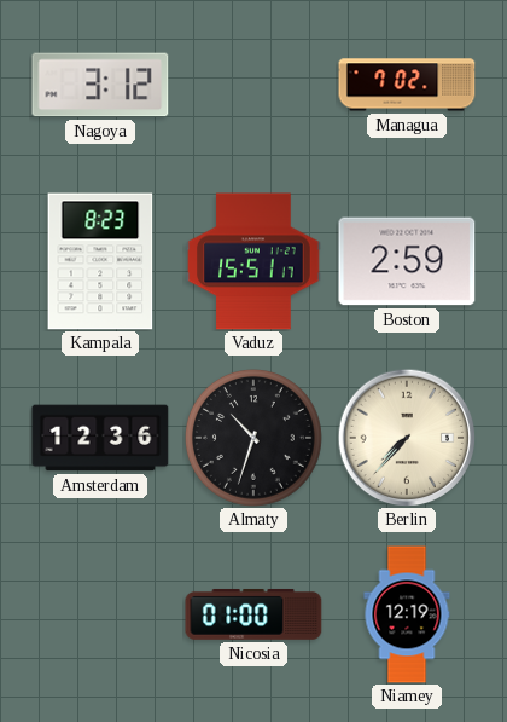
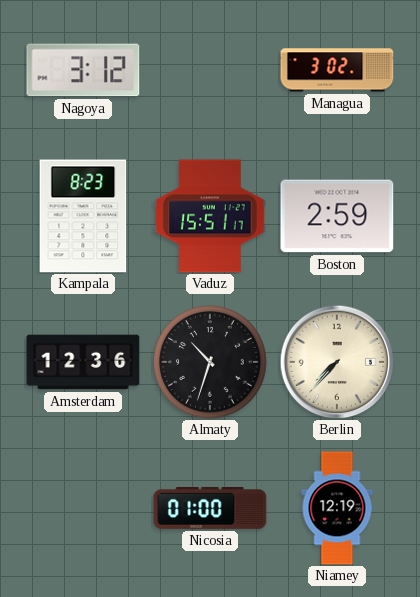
Managua: 7:02 -> 3:02
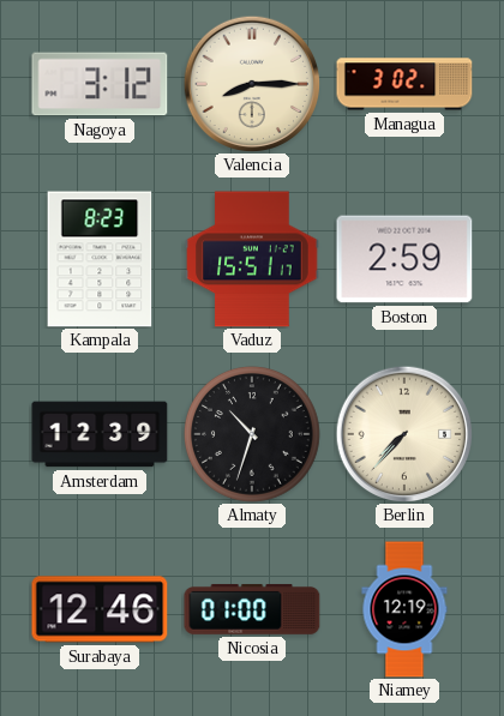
Valencia: none -> 8:15
Amsterdam: 12:36 -> 12:39
Surabaya: none -> 12:46
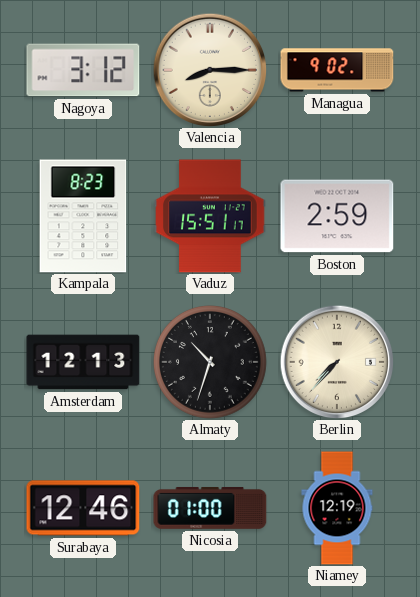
Managua: 3:02 -> 9:02
Amsterdam: 12:39 -> 12:13
